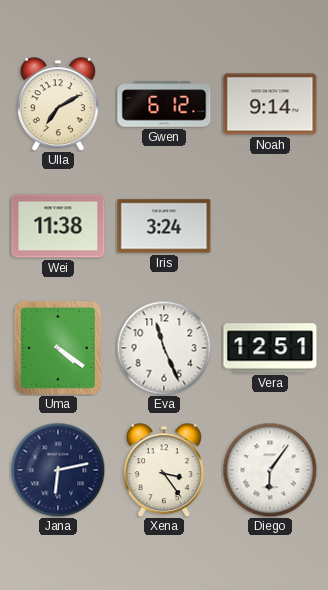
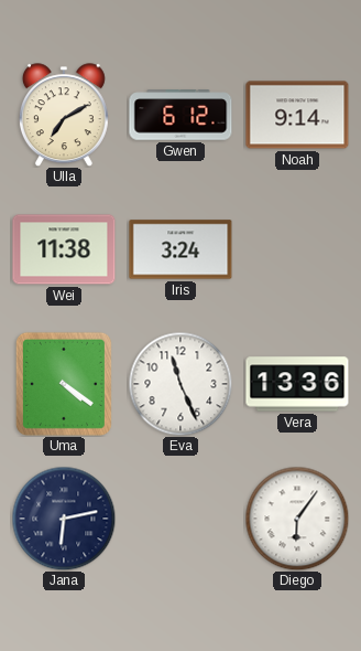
Vera: 12:51 -> 13:36
Xena: 3:24 -> none
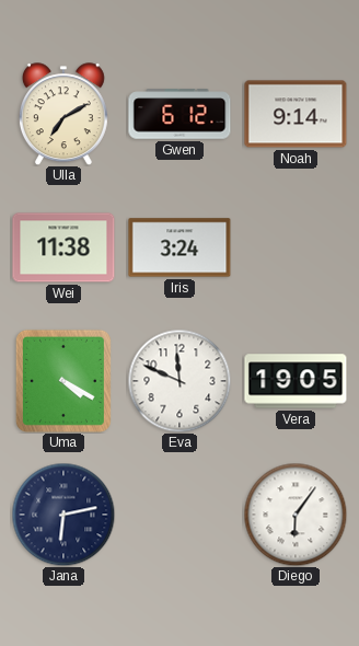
Uma: 4:21 -> 4:20
Eva: 11:26 -> 11:49
Vera: 13:36 -> 19:05
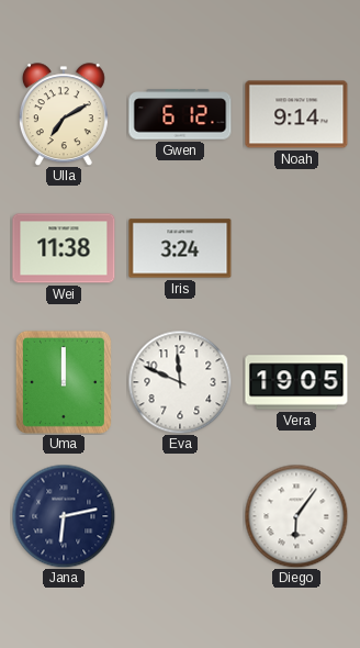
Uma: 4:20 -> 12:00
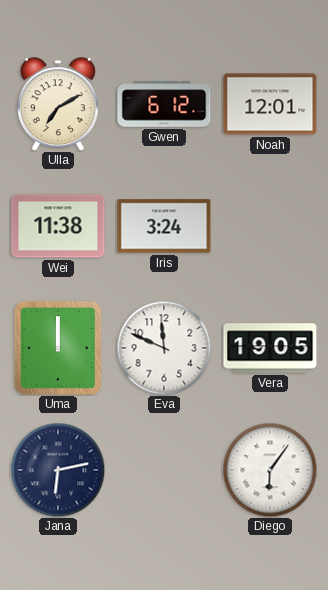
Noah: 9:14 -> 12:01
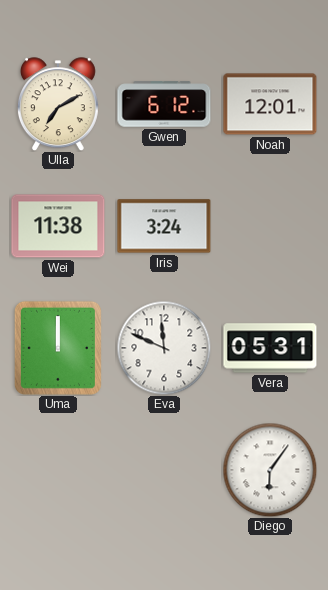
Vera: 19:05 -> 05:31
Jana: 6:13 -> none
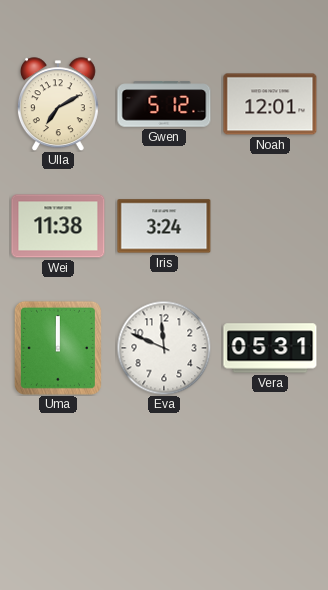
Gwen: 6:12 -> 5:12
Diego: 6:06 -> none
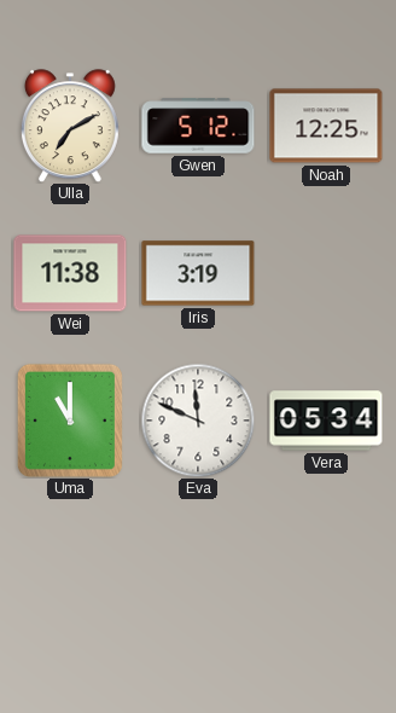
Noah: 12:01 -> 12:25
Iris: 3:24 -> 3:19
Uma: 12:00 -> 11:00
Vera: 05:31 -> 05:34
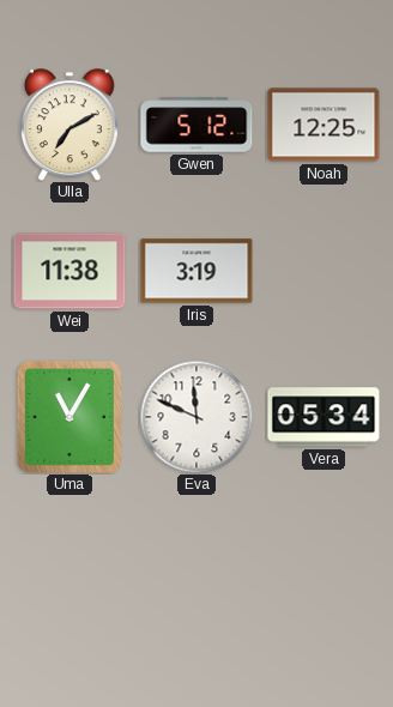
Uma: 11:00 -> 11:05
